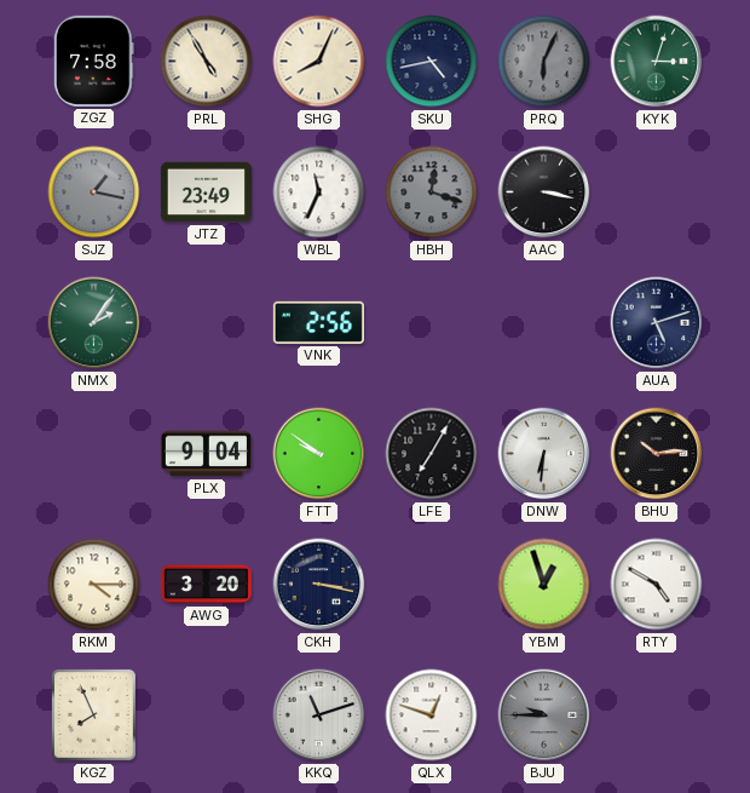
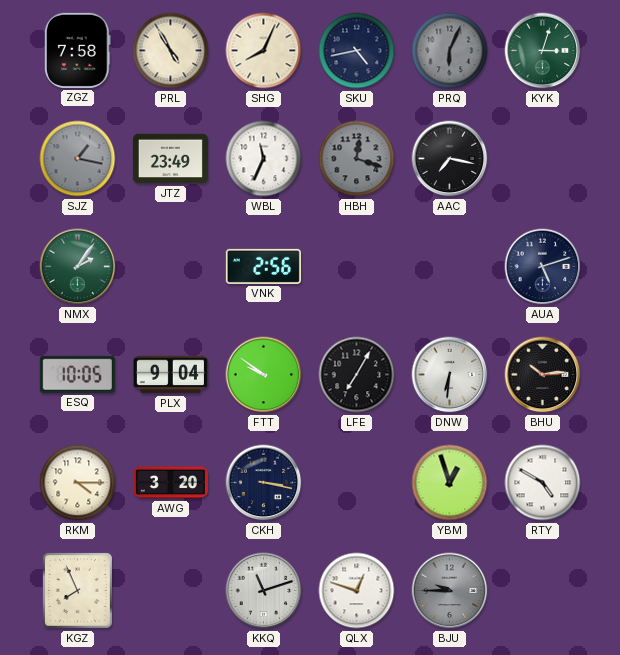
AAC: 3:17 -> 7:17
ESQ: none -> 10:05
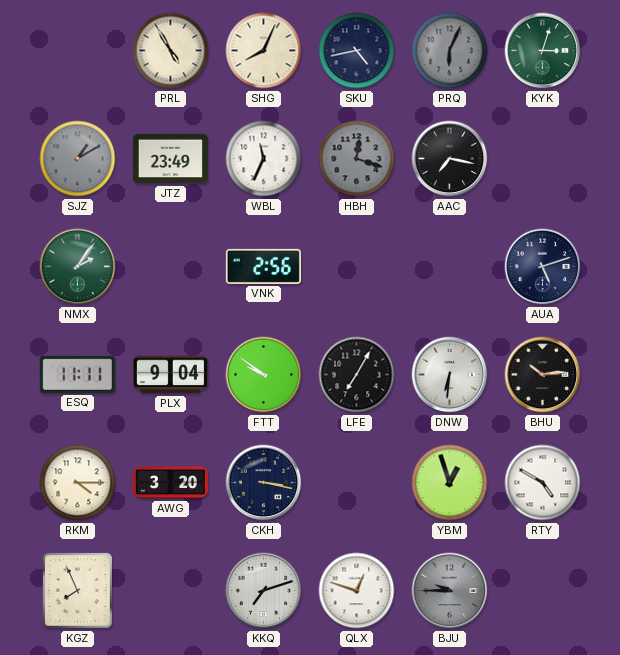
ZGZ: 7:58 -> none
SJZ: 1:17 -> 1:10
ESQ: 10:05 -> 11:11
KKQ: 11:12 -> 7:12
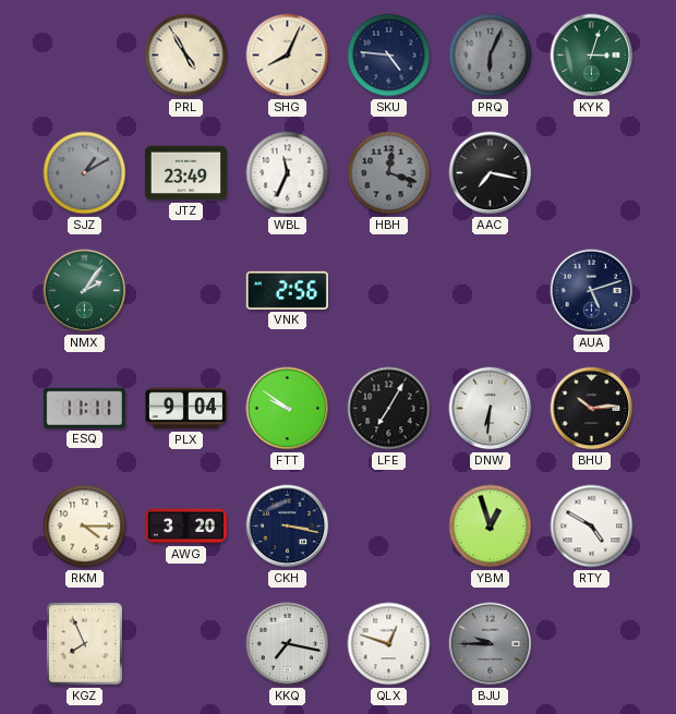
SKU: 4:43 -> 4:46
KKQ: 7:12 -> 7:17
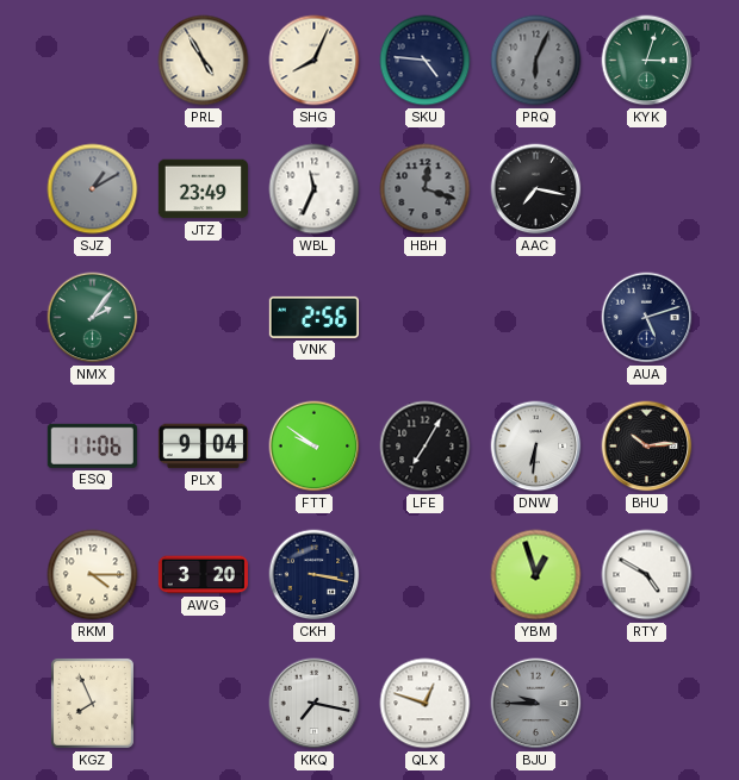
ESQ: 11:11 -> 11:06
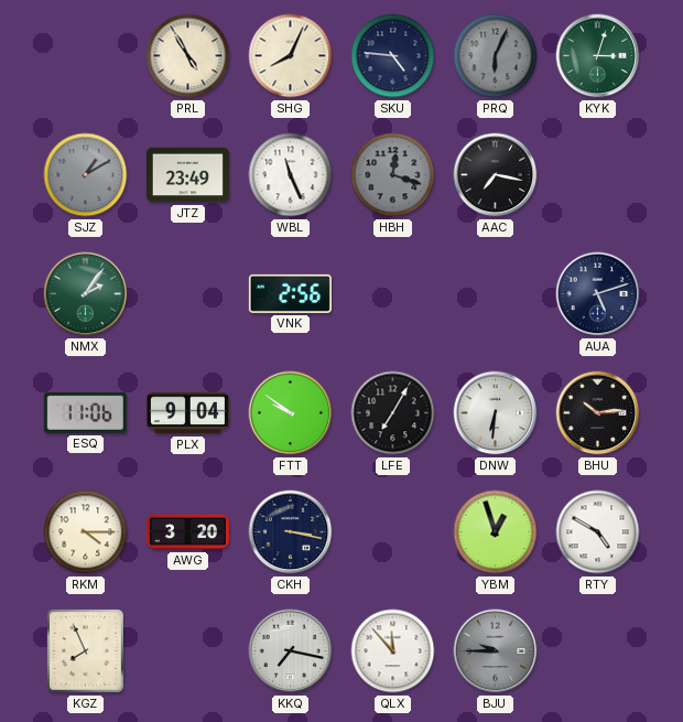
WBL: 11:34 -> 11:26
QLX: 12:48 -> 11:53
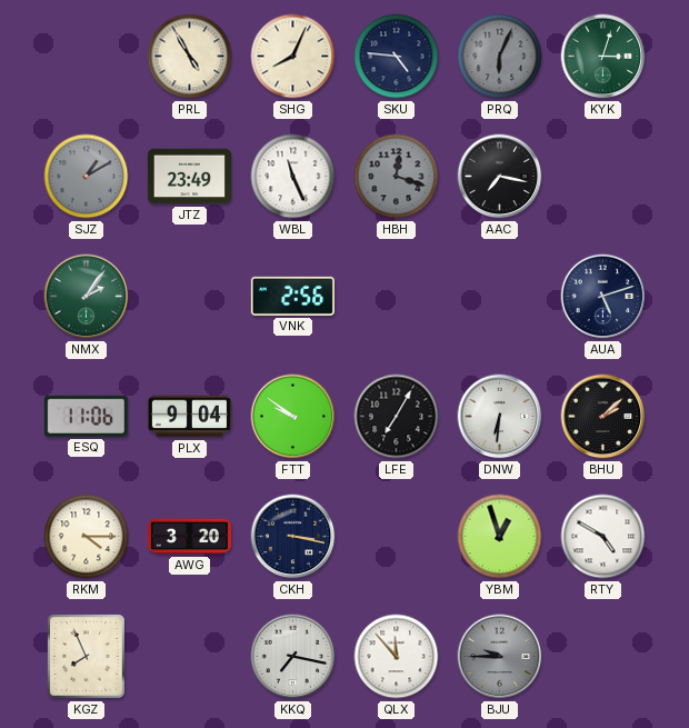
BHU: 10:14 -> 2:08
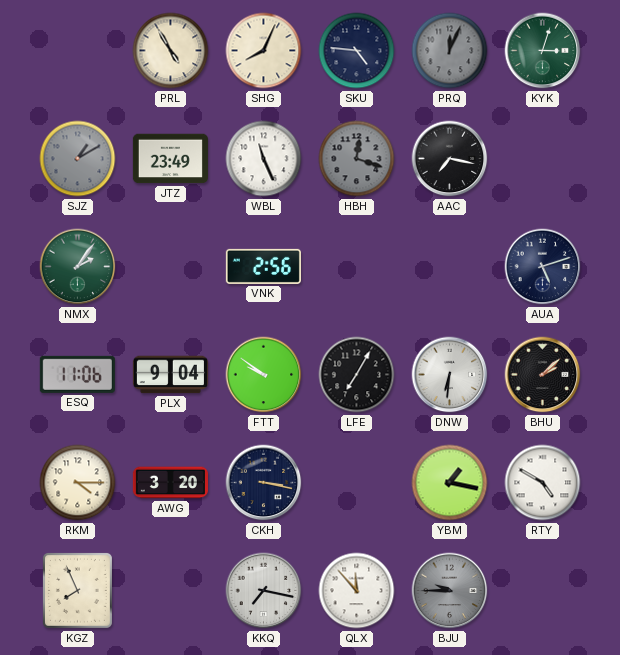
PRQ: 6:04 -> 12:04
YBM: 12:57 -> 1:17
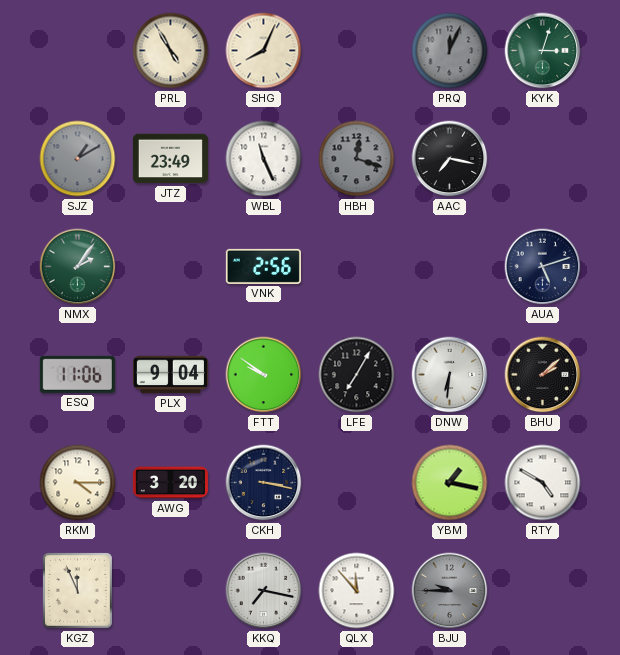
SKU: 4:46 -> none
KGZ: 7:56 -> 11:56
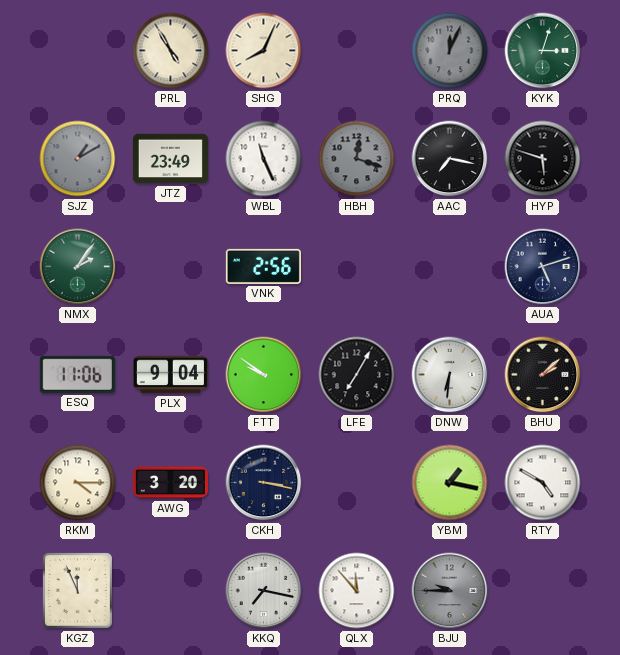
HYP: none -> 5:48
